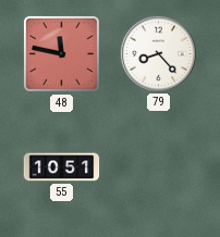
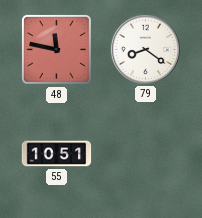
79: 8:23 -> 8:21
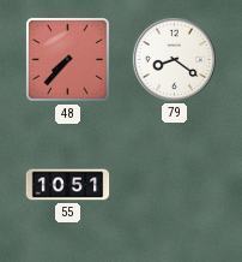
48: 11:47 -> 7:37
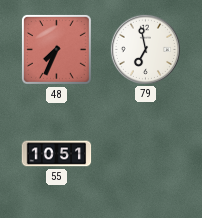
48: 7:37 -> 7:34
79: 8:21 -> 6:58
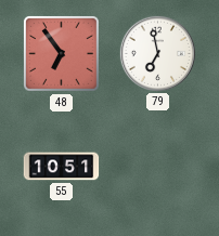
48: 7:34 -> 6:54
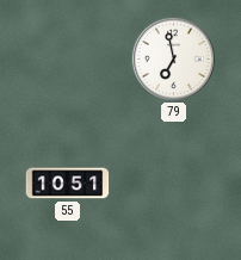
48: 6:54 -> none
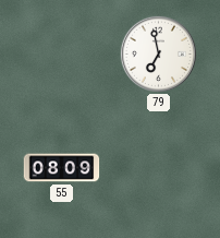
55: 10:51 -> 08:09
